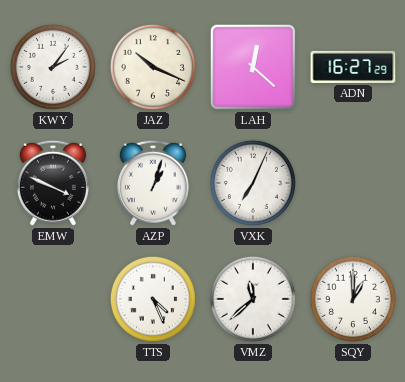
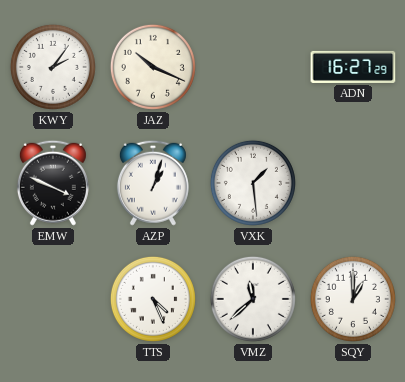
LAH: 12:22 -> none
VXK: 7:04 -> 1:29
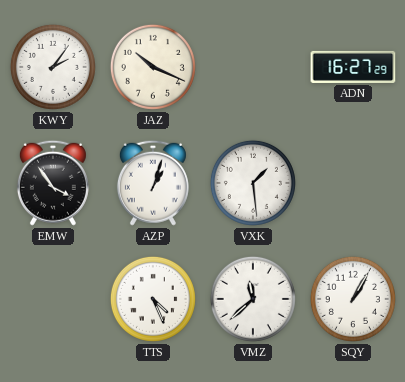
EMW: 3:49 -> 3:54
SQY: 1:00 -> 1:05
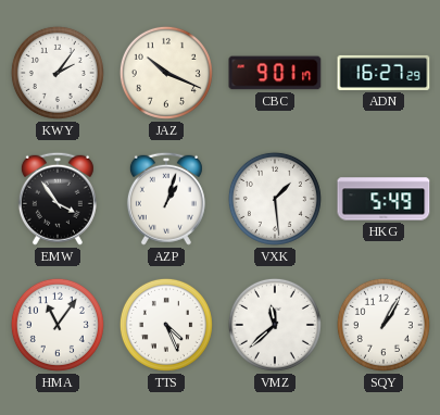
CBC: none -> 9:01
HKG: none -> 5:49
HMA: none -> 11:06
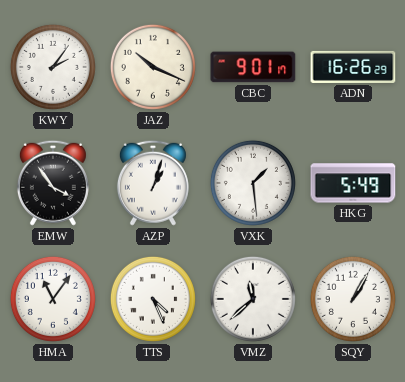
ADN: 16:27 -> 16:26
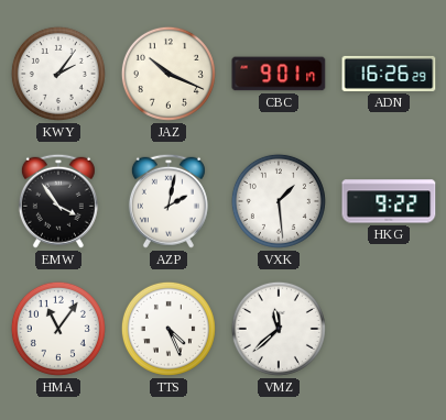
AZP: 1:03 -> 2:02
HKG: 5:49 -> 9:22
SQY: 1:05 -> none
